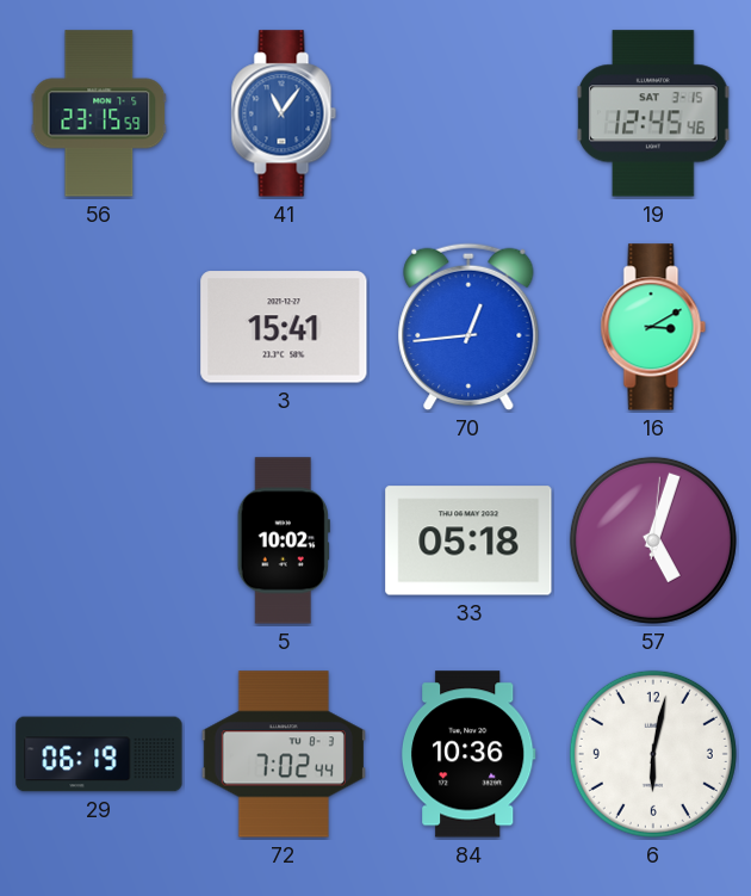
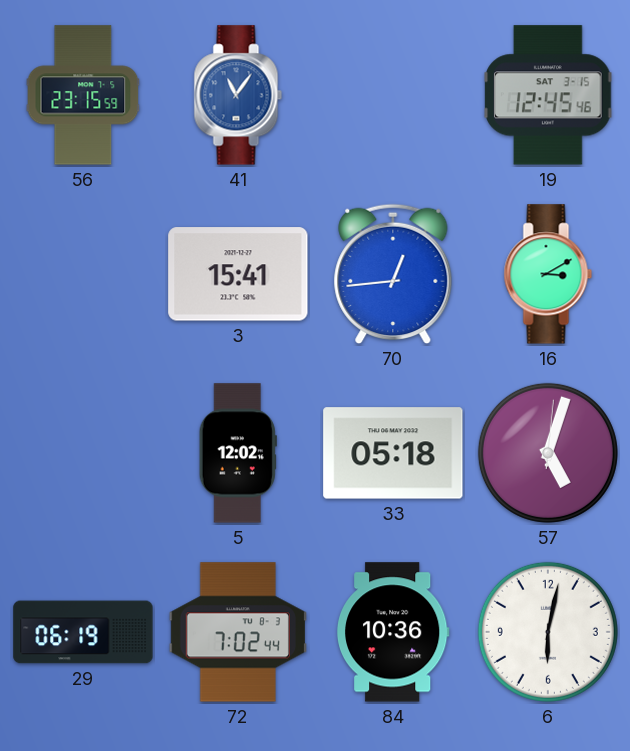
5: 10:02 -> 12:02
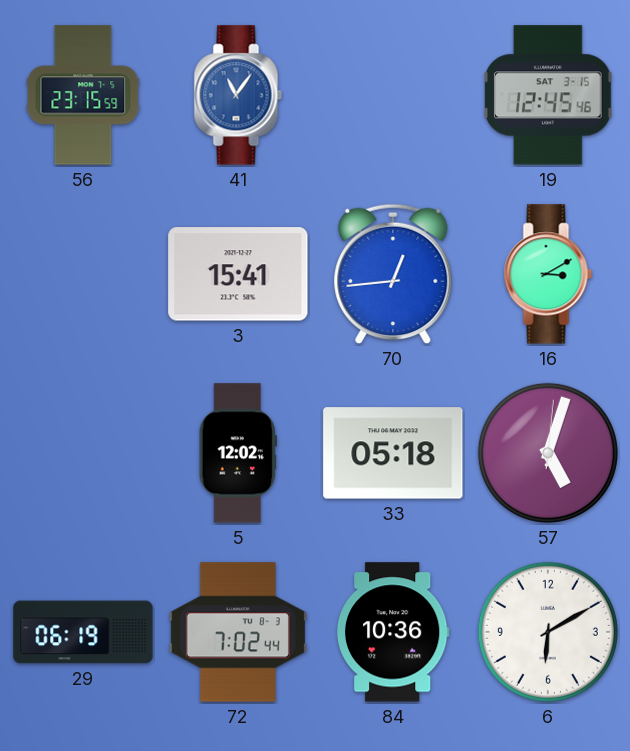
6: 6:02 -> 6:10
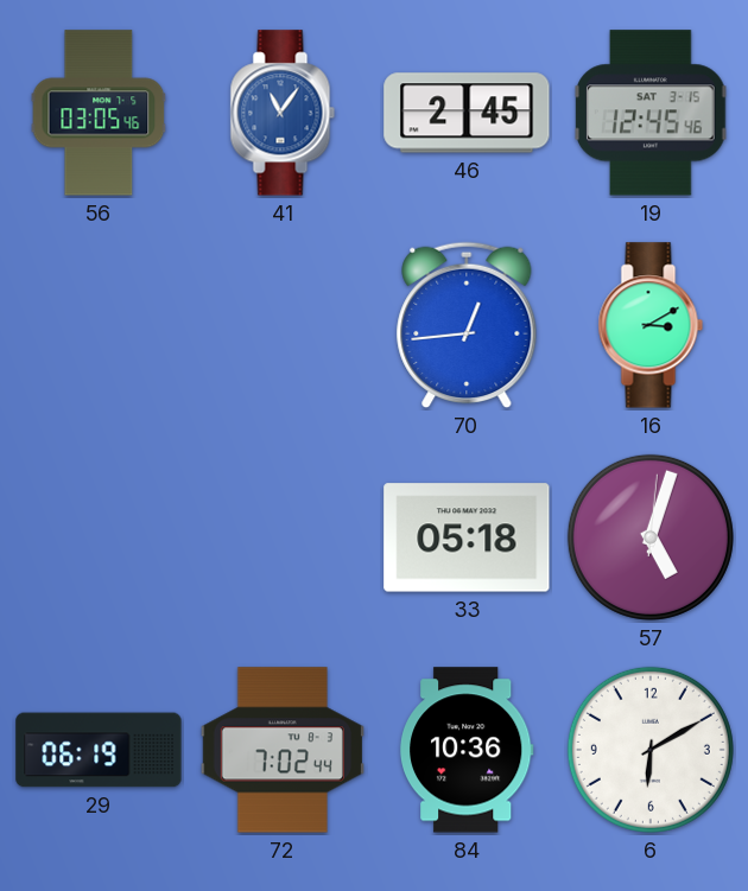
56: 23:15 -> 03:05
46: none -> 2:45
3: 15:41 -> none
5: 12:02 -> none
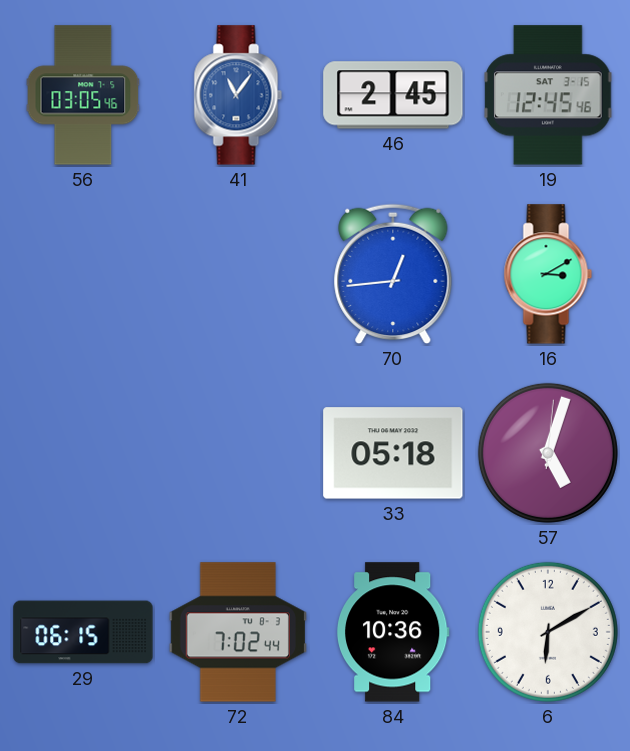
29: 06:19 -> 06:15
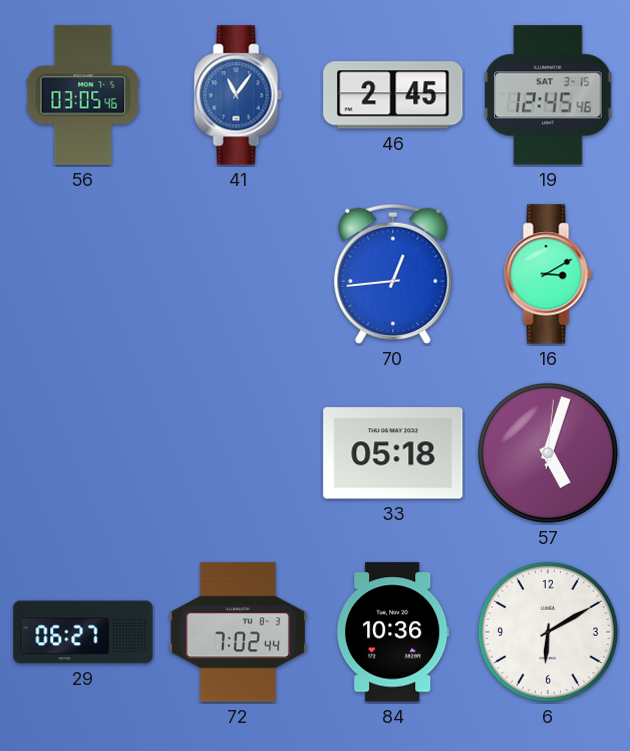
29: 06:15 -> 06:27
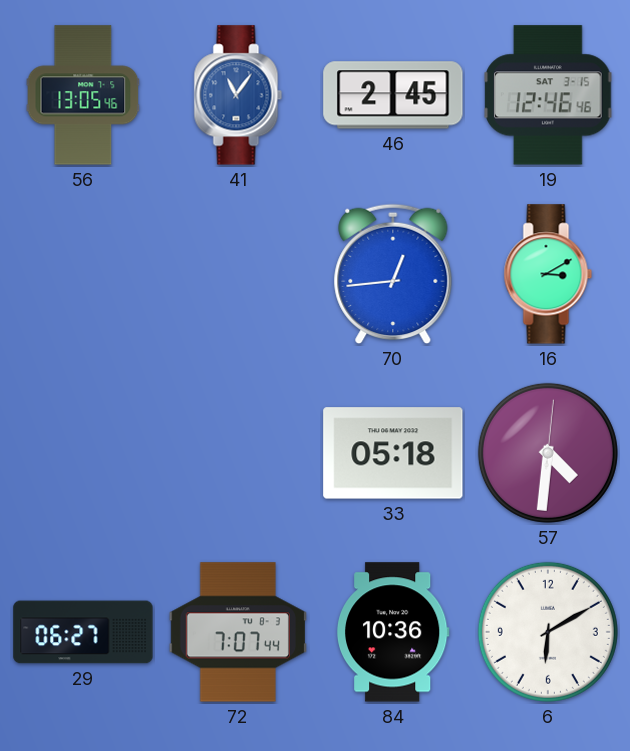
56: 03:05 -> 13:05
19: 12:45 -> 12:46
57: 5:03 -> 4:31
72: 7:02 -> 7:07
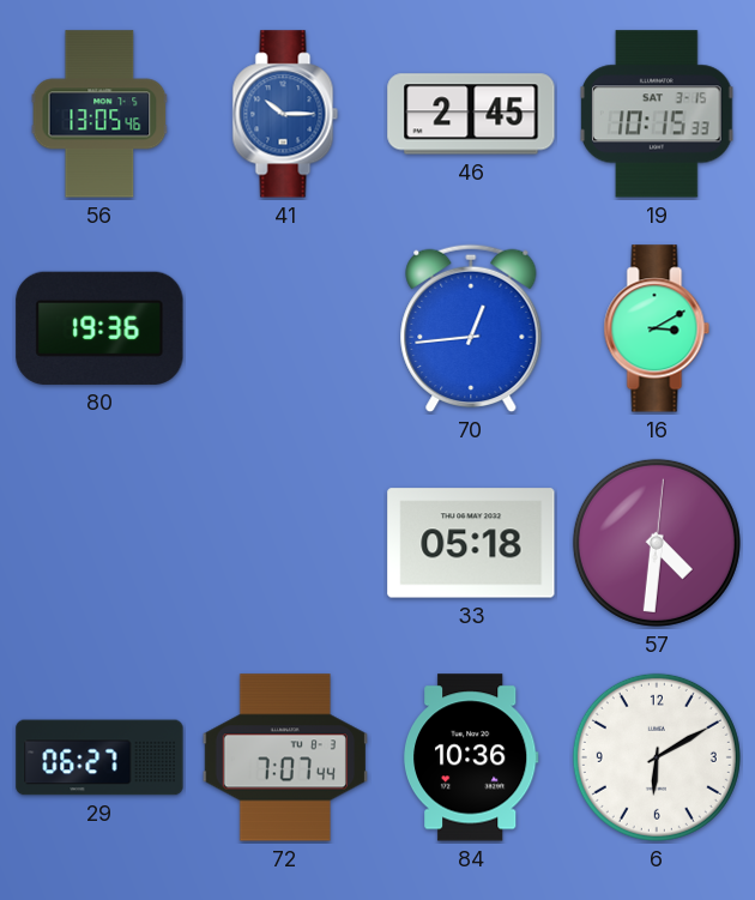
41: 11:06 -> 10:15
19: 12:46 -> 10:15
80: none -> 19:36
